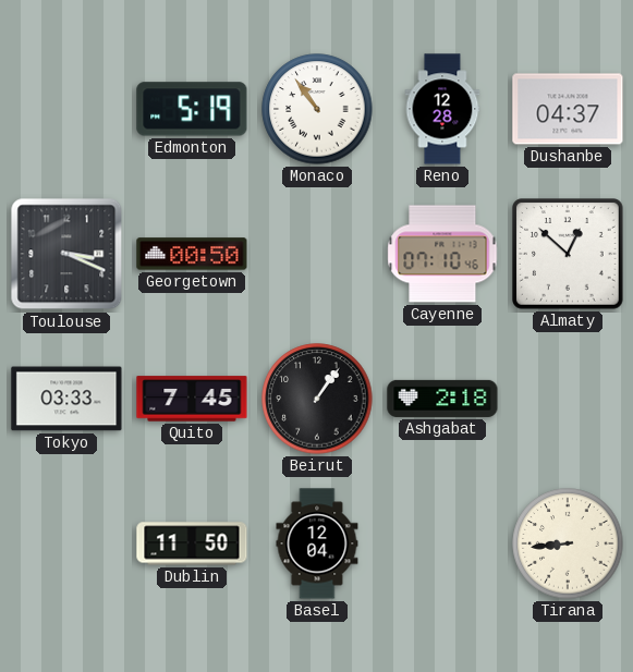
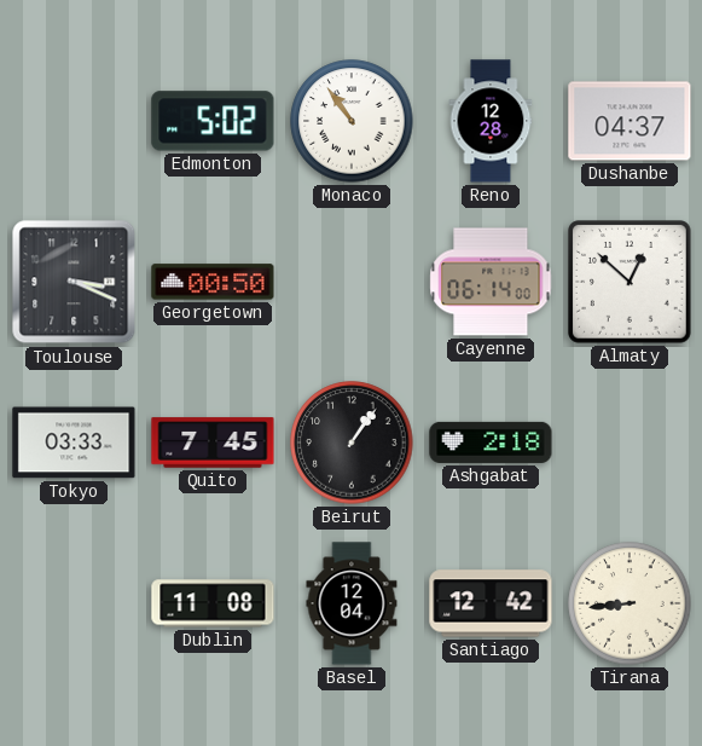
Edmonton: 5:19 -> 5:02
Cayenne: 07:10 -> 06:14
Dublin: 11:50 -> 11:08
Santiago: none -> 12:42
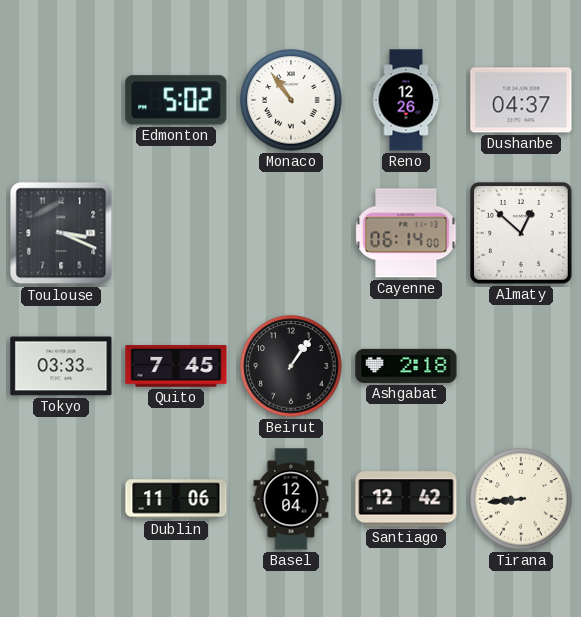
Reno: 12:28 -> 12:26
Georgetown: 00:50 -> none
Dublin: 11:08 -> 11:06
